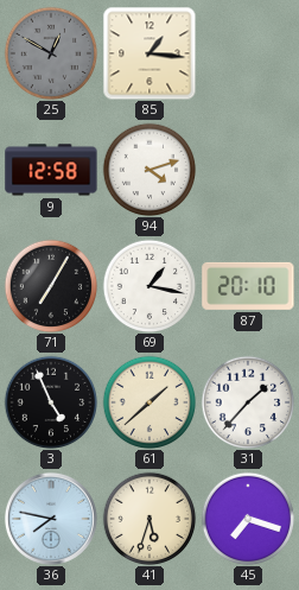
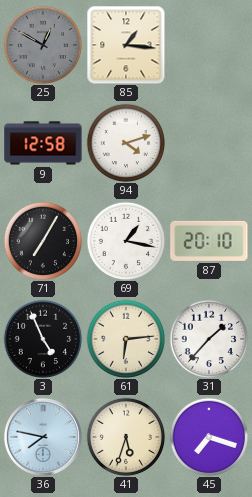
61: 1:38 -> 6:14
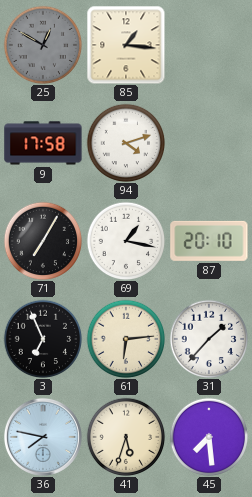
9: 12:58 -> 17:58
3: 4:56 -> 6:56
45: 7:18 -> 7:29
